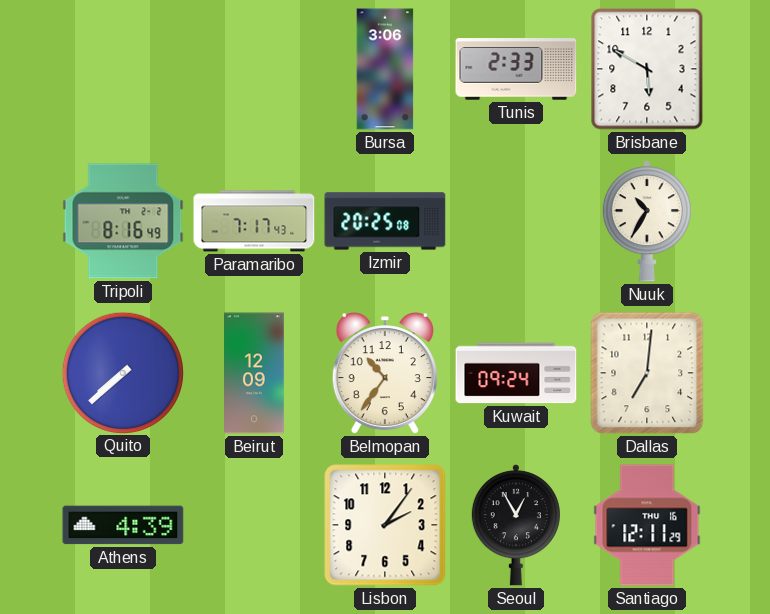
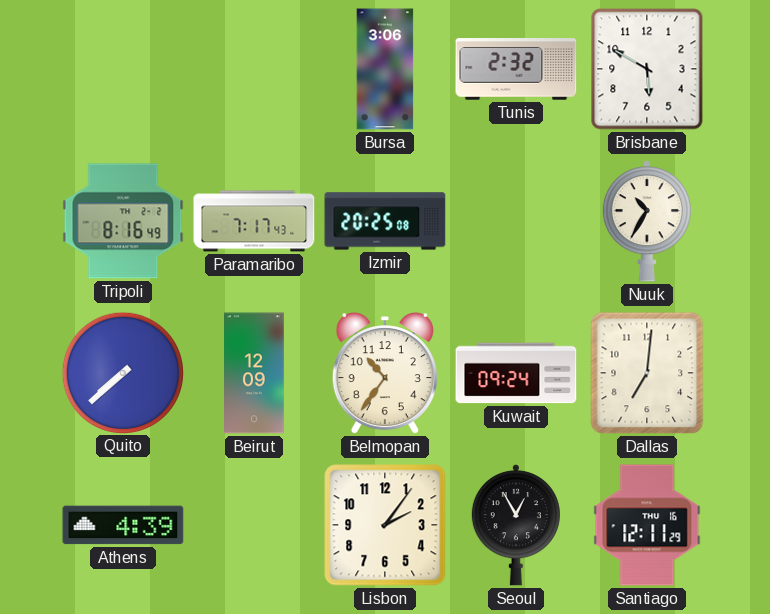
Tunis: 2:33 -> 2:32
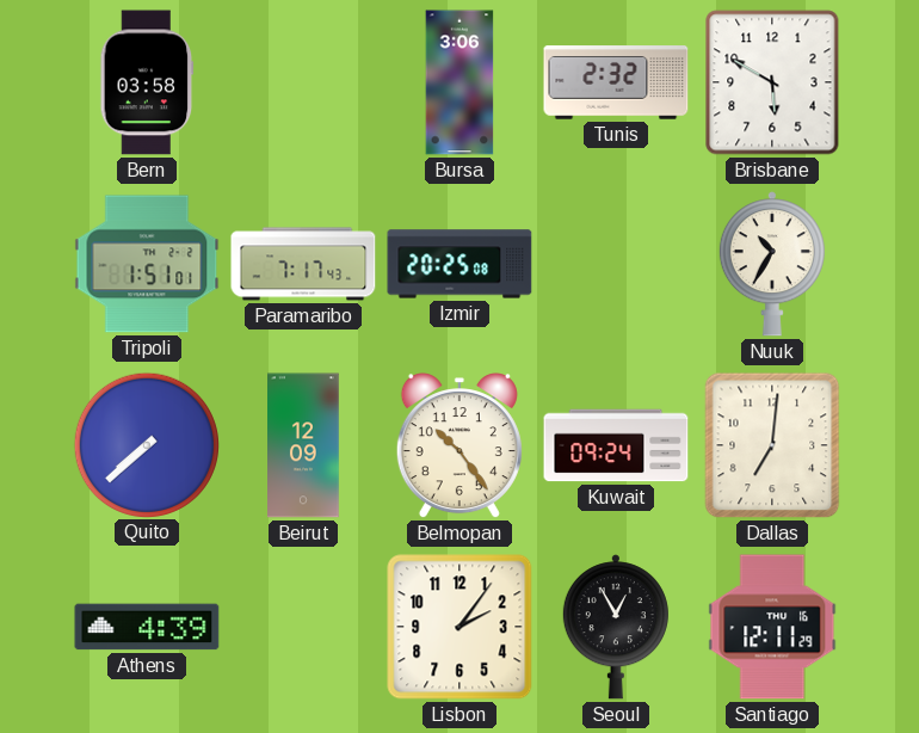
Bern: none -> 03:58
Tripoli: 8:16 -> 1:51
Belmopan: 10:36 -> 10:24
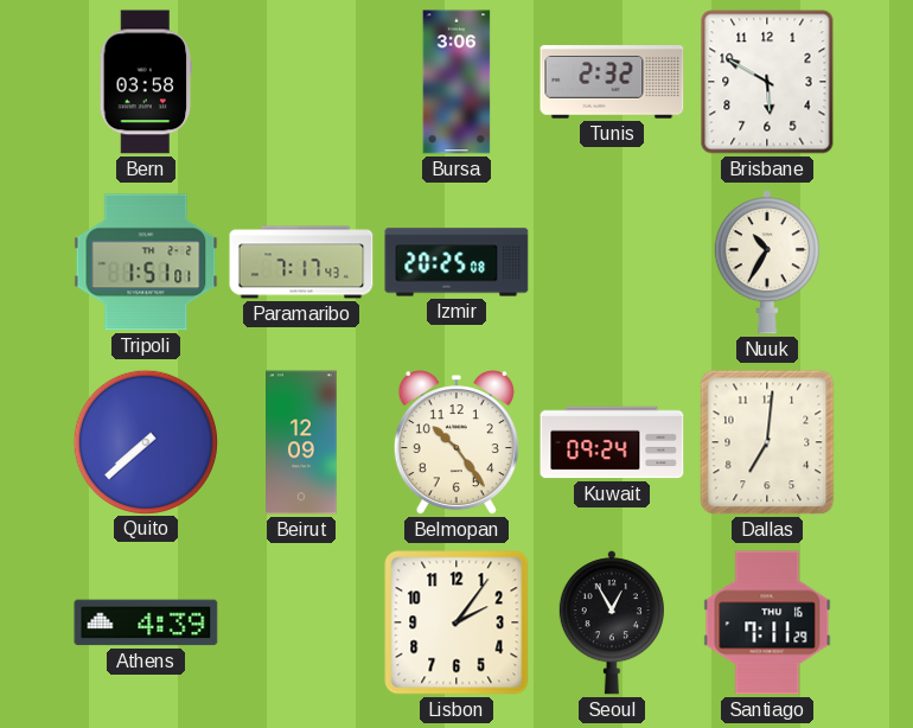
Santiago: 12:11 -> 7:11
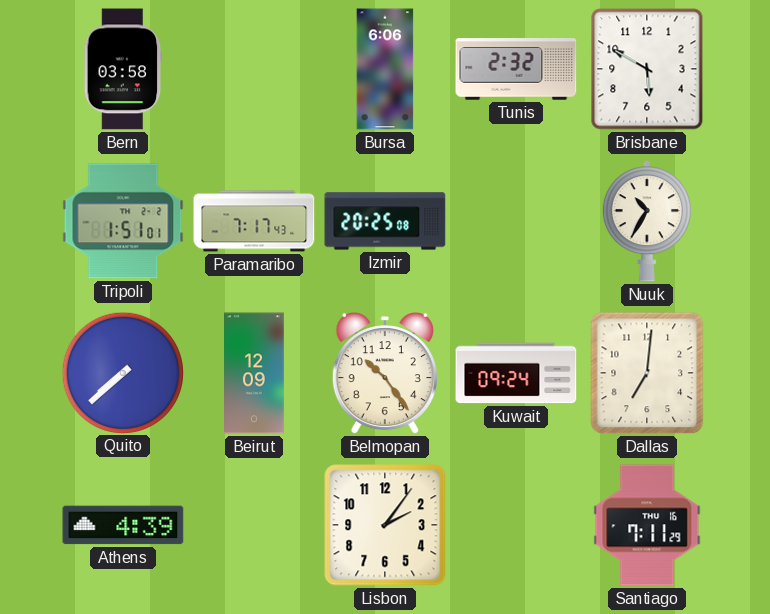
Bursa: 3:06 -> 6:06
Seoul: 12:55 -> none
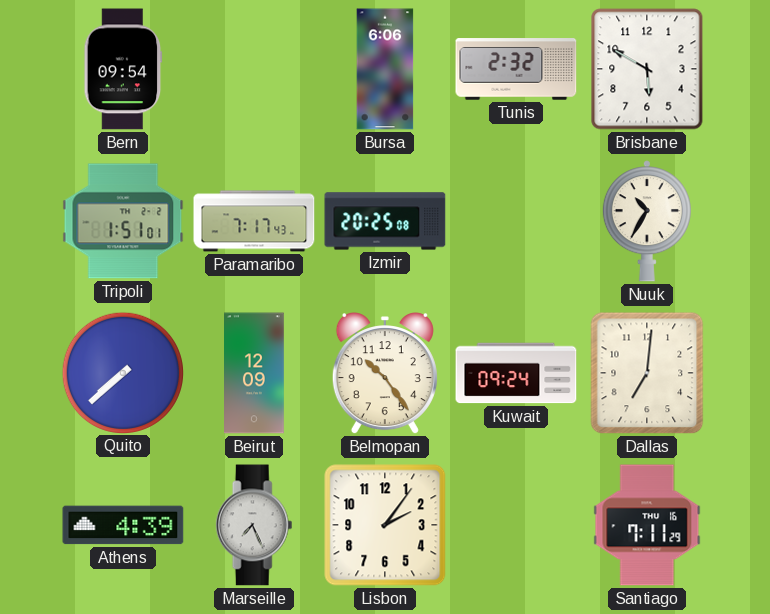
Bern: 03:58 -> 09:54
Marseille: none -> 7:26
